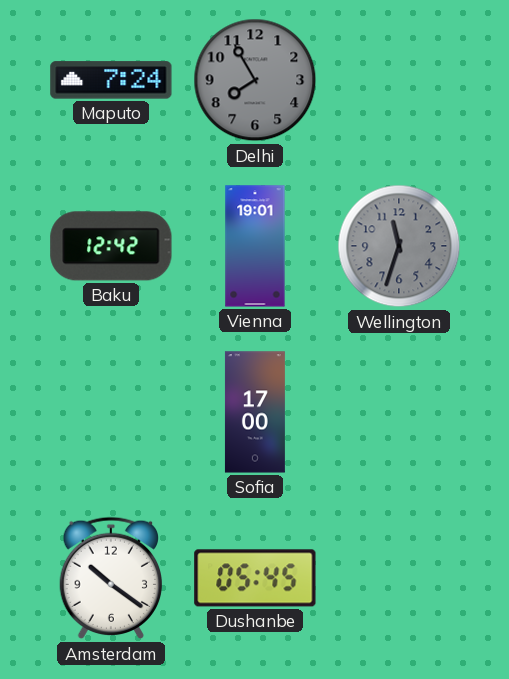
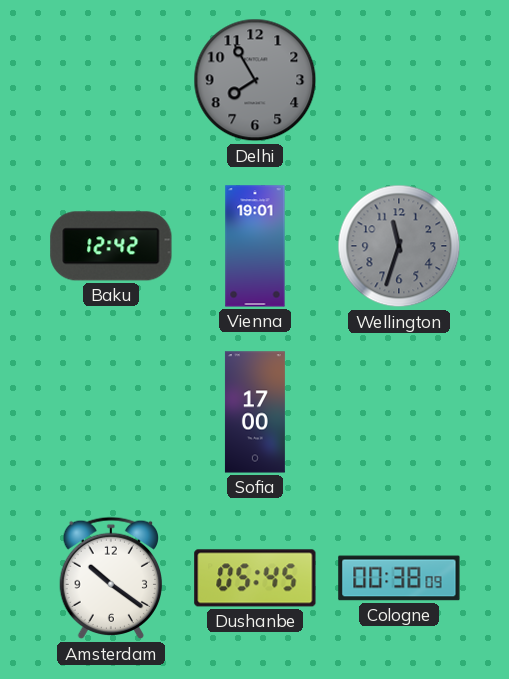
Maputo: 7:24 -> none
Cologne: none -> 00:38
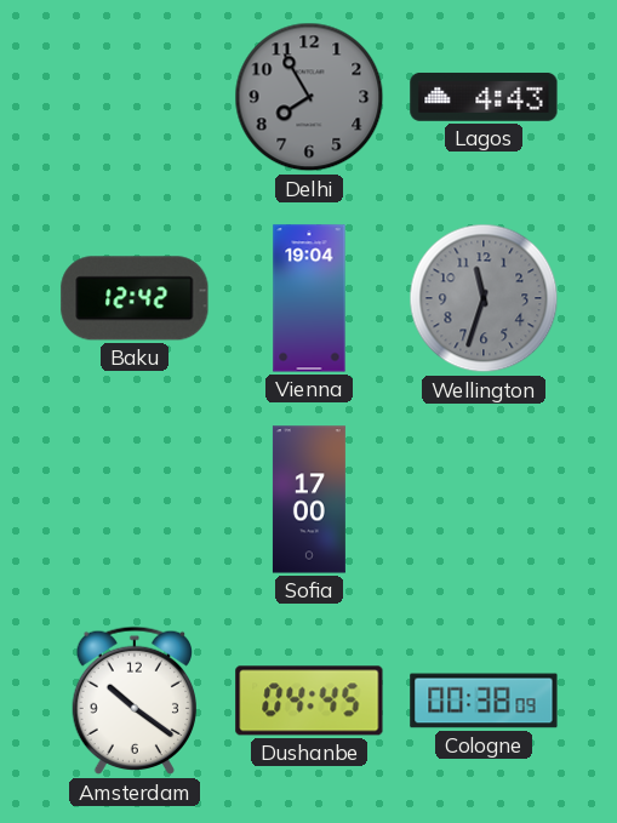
Lagos: none -> 4:43
Vienna: 19:01 -> 19:04
Dushanbe: 05:45 -> 04:45
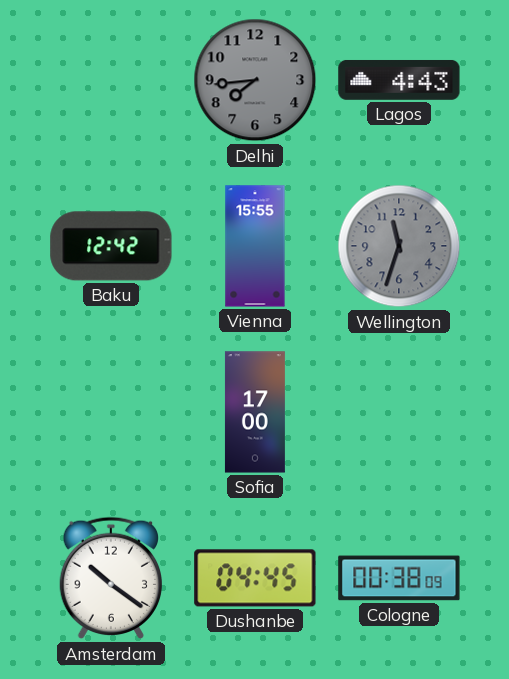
Delhi: 7:55 -> 7:44
Vienna: 19:04 -> 15:55
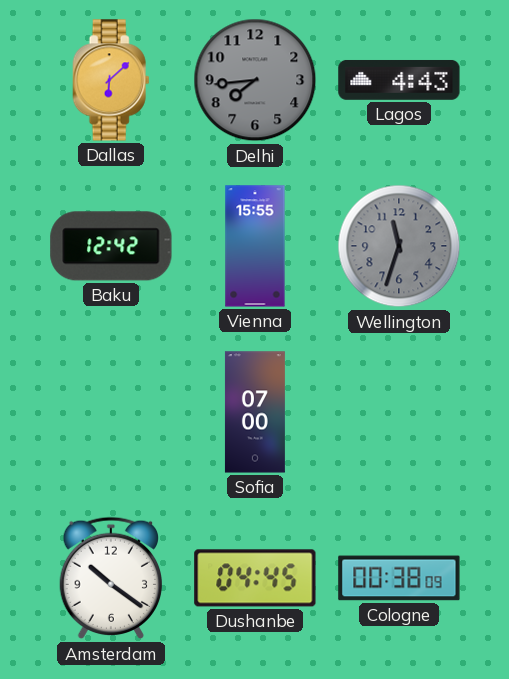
Dallas: none -> 6:08
Sofia: 17:00 -> 07:00
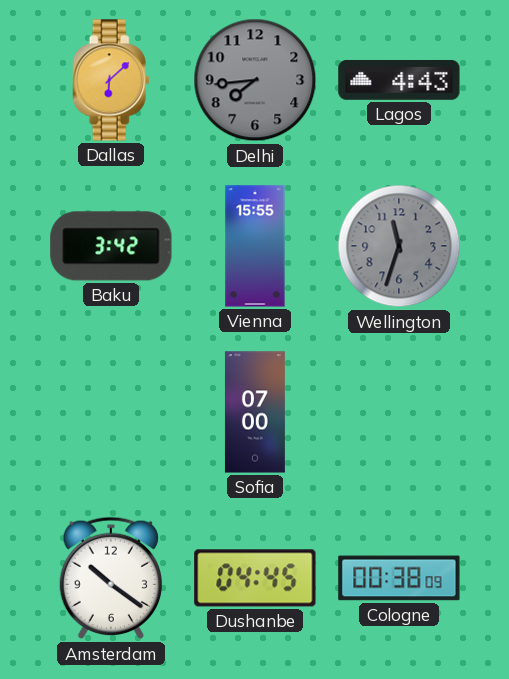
Baku: 12:42 -> 3:42
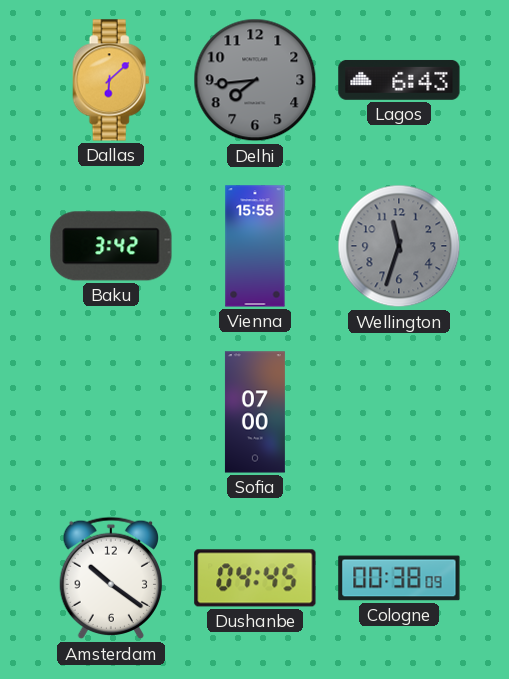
Lagos: 4:43 -> 6:43
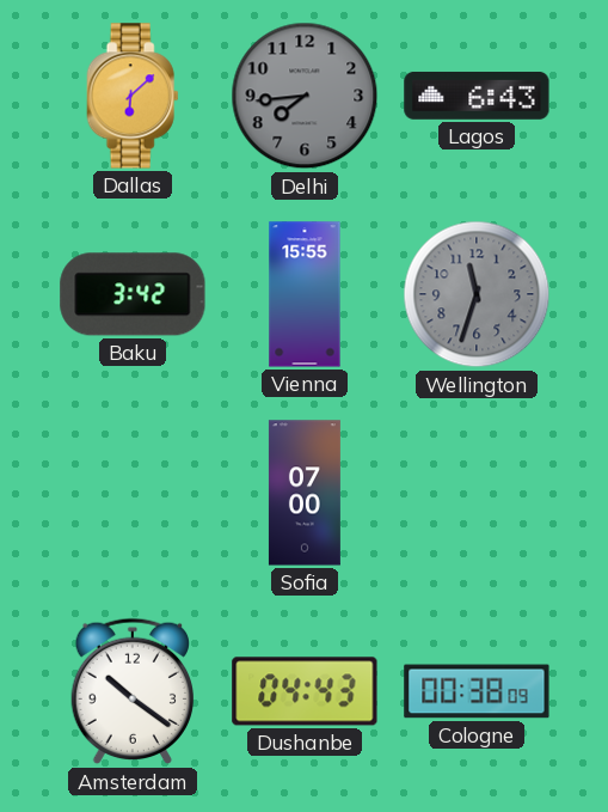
Dushanbe: 04:45 -> 04:43
